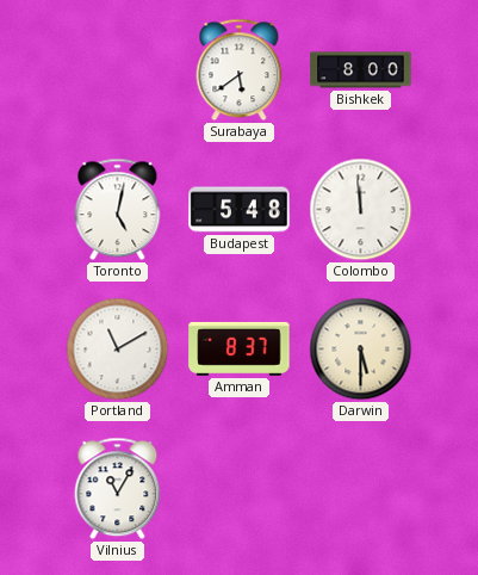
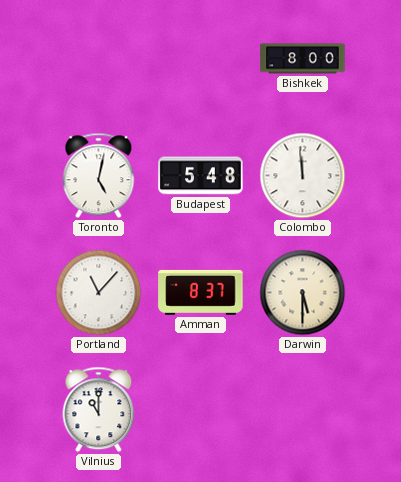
Surabaya: 5:39 -> none
Portland: 11:10 -> 11:07
Vilnius: 11:05 -> 11:00
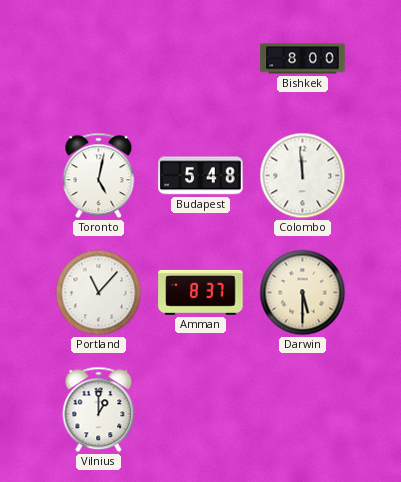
Vilnius: 11:00 -> 1:00
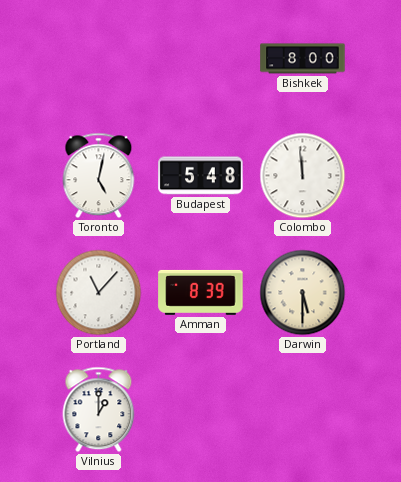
Amman: 8:37 -> 8:39
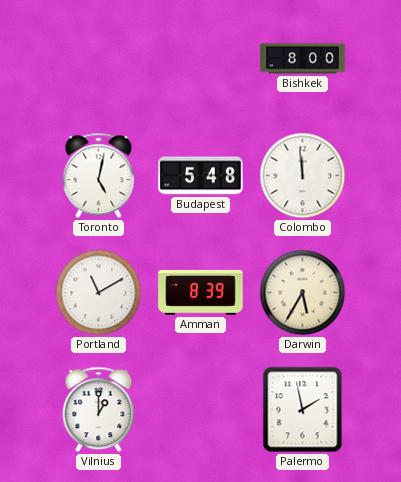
Portland: 11:07 -> 11:10
Darwin: 5:30 -> 5:35
Palermo: none -> 1:58
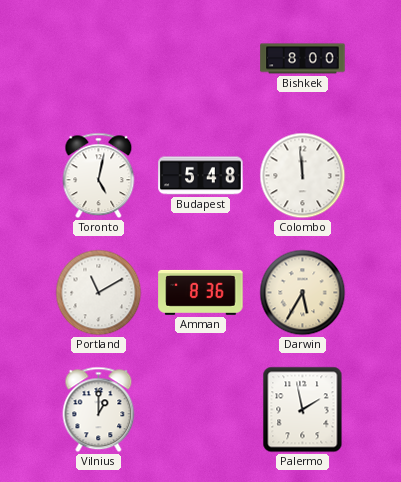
Amman: 8:39 -> 8:36
